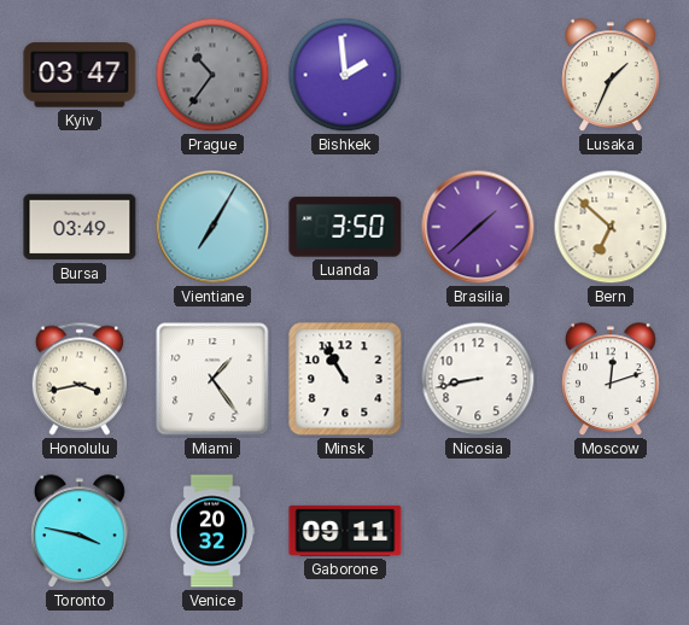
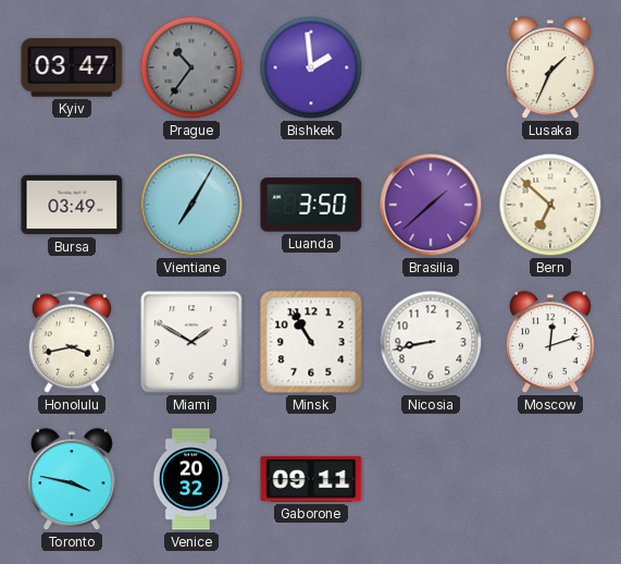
Miami: 1:24 -> 1:50
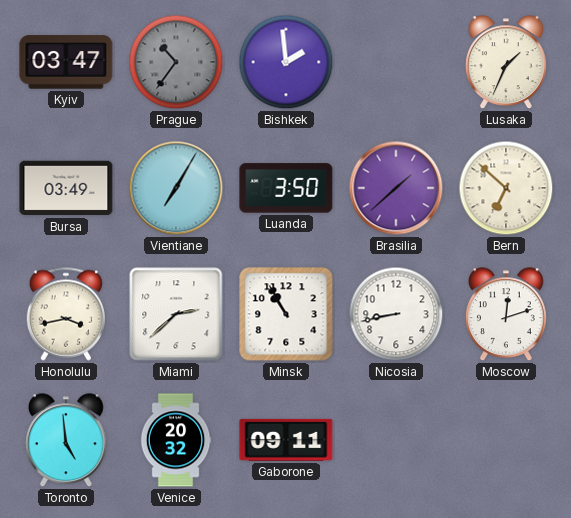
Miami: 1:50 -> 2:38
Toronto: 3:47 -> 4:59
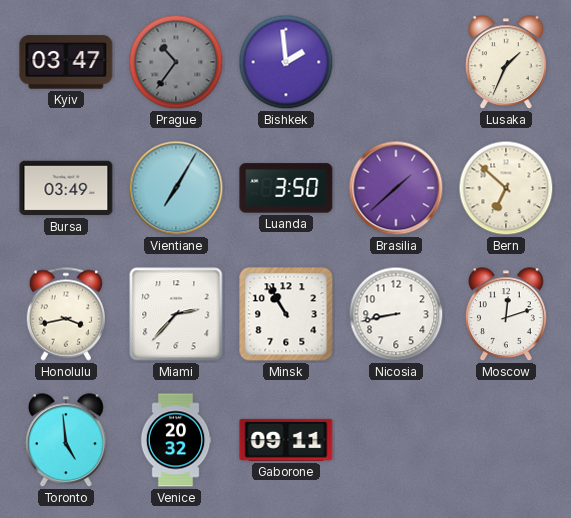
Miami: 2:38 -> 2:37
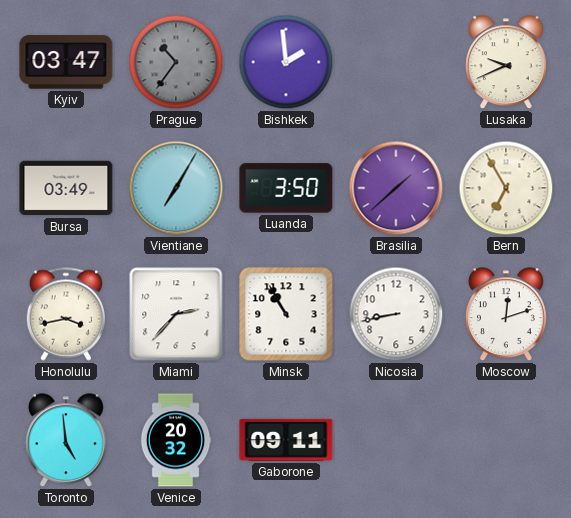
Lusaka: 1:34 -> 9:41
Bern: 6:52 -> 6:55
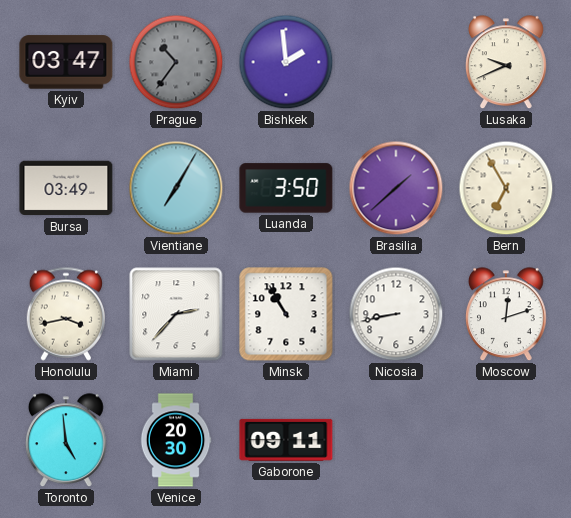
Venice: 20:32 -> 20:30
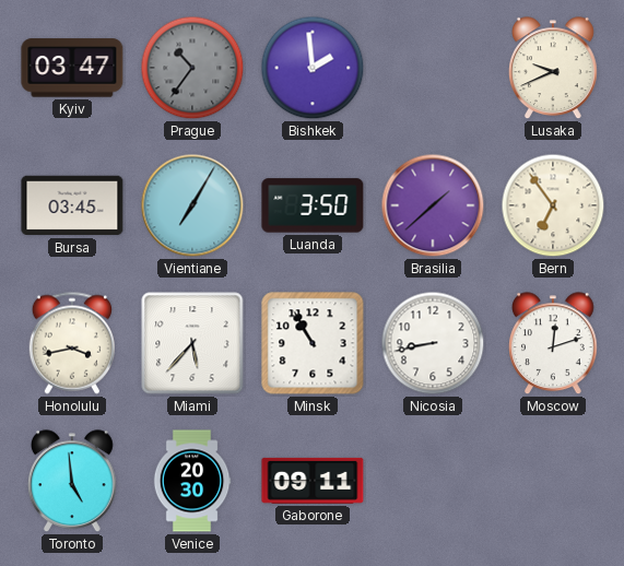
Bursa: 03:49 -> 03:45
Bern: 6:55 -> 6:54
Miami: 2:37 -> 5:37
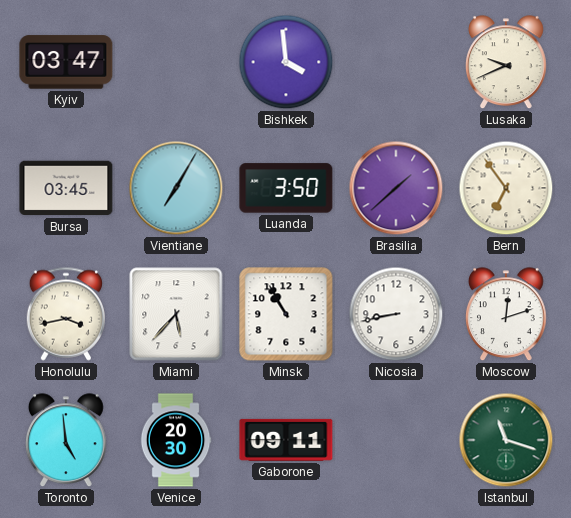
Prague: 10:36 -> none
Bishkek: 1:59 -> 3:59
Istanbul: none -> 11:18
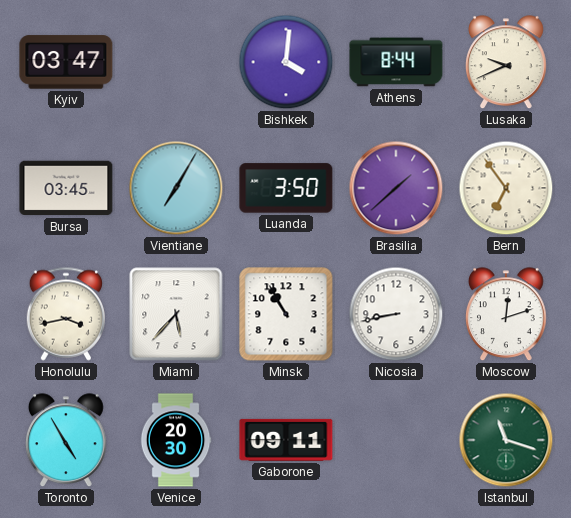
Bishkek: 3:59 -> 4:01
Athens: none -> 8:44
Toronto: 4:59 -> 4:55
